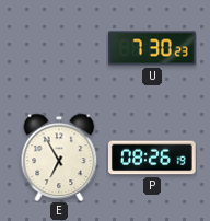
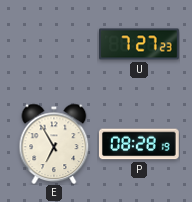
U: 7:30 -> 7:27
P: 08:26 -> 08:28
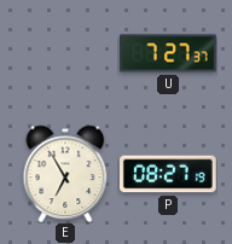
U: 7:27:23 -> 7:27:37
P: 08:28 -> 08:27
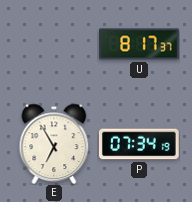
U: 7:27 -> 8:17
P: 08:27 -> 07:34
